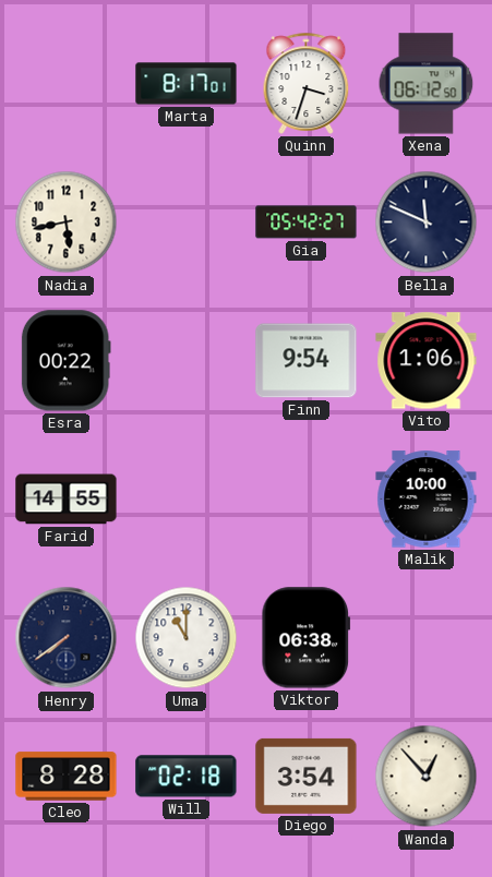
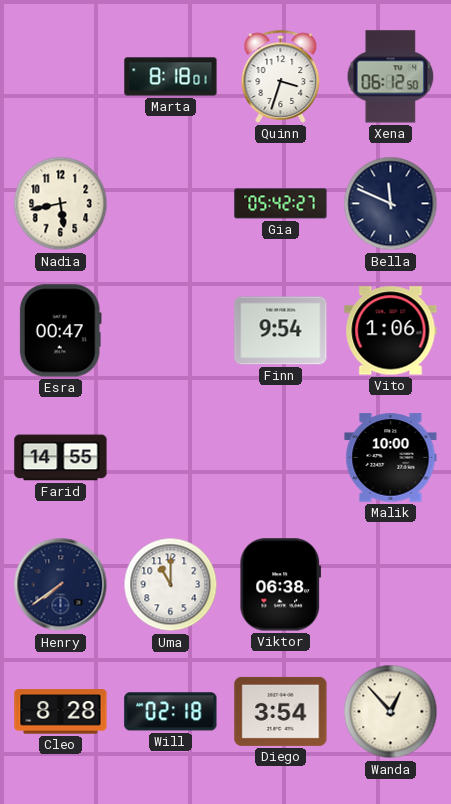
Marta: 8:17 -> 8:18
Esra: 00:22 -> 00:47
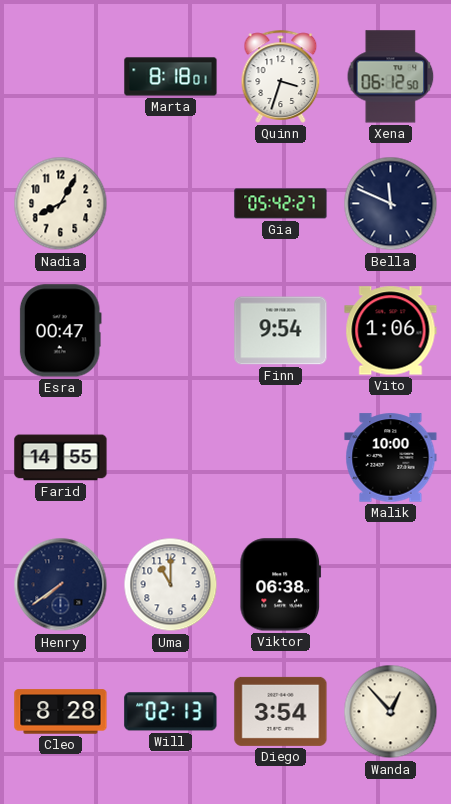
Nadia: 5:43 -> 8:05
Will: 02:18 -> 02:13
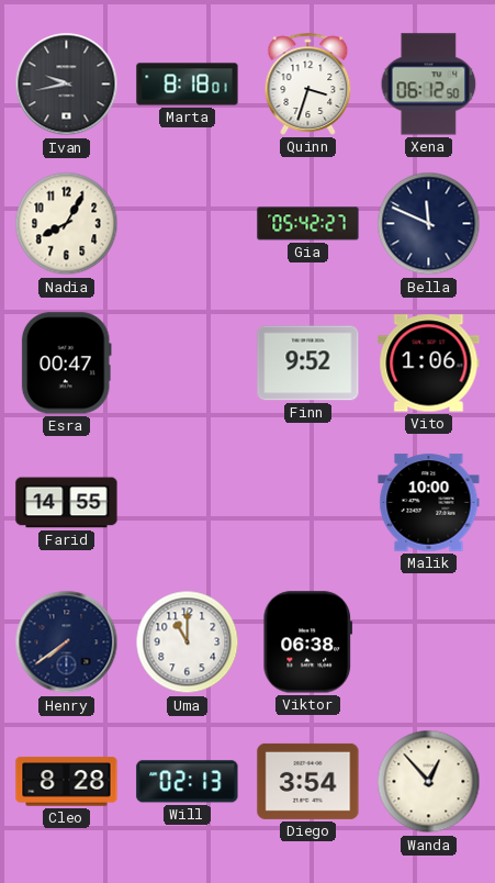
Ivan: none -> 9:43
Finn: 9:54 -> 9:52
